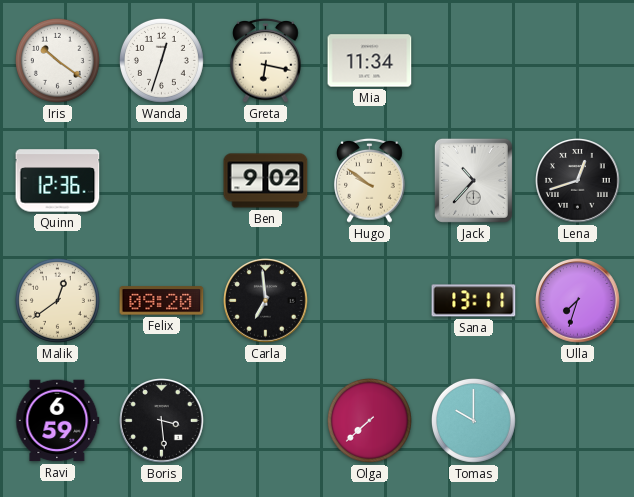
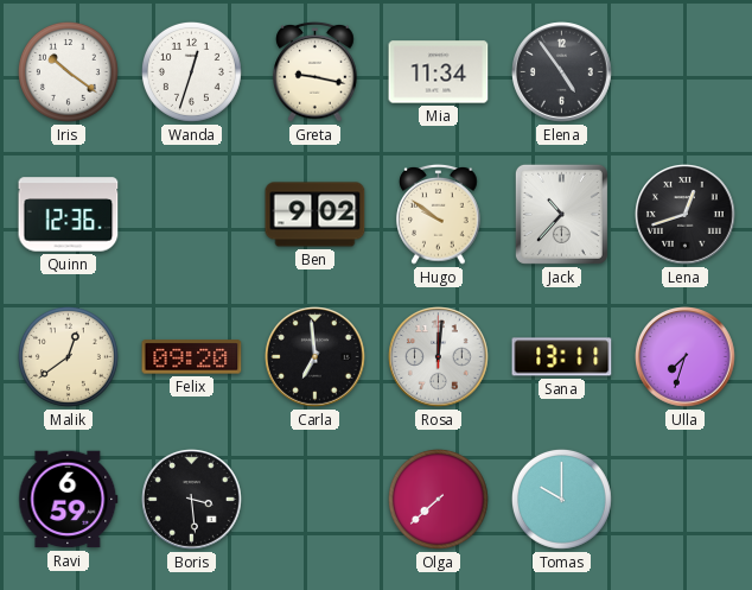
Greta: 6:17 -> 9:17
Elena: none -> 4:54
Rosa: none -> 12:01
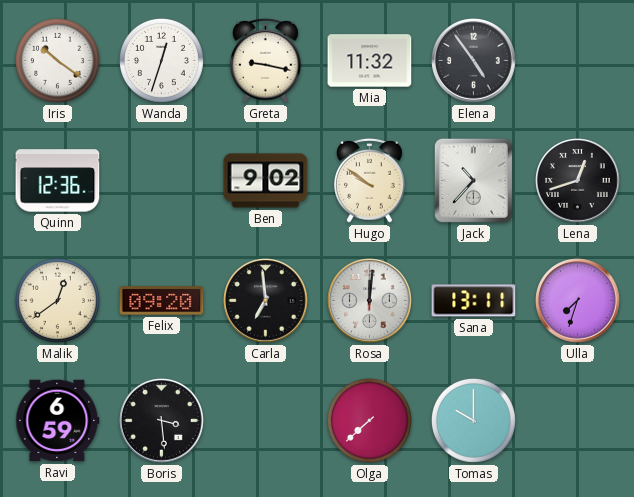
Mia: 11:34 -> 11:32
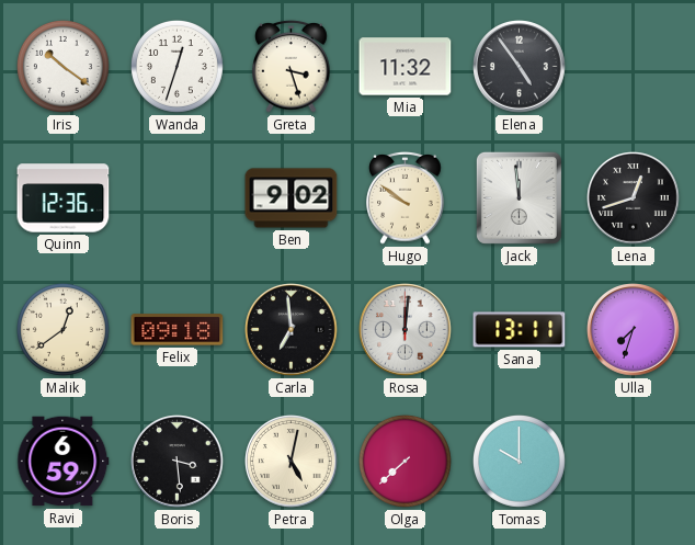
Greta: 9:17 -> 3:27
Jack: 10:37 -> 11:59
Felix: 09:20 -> 09:18
Petra: none -> 5:02
